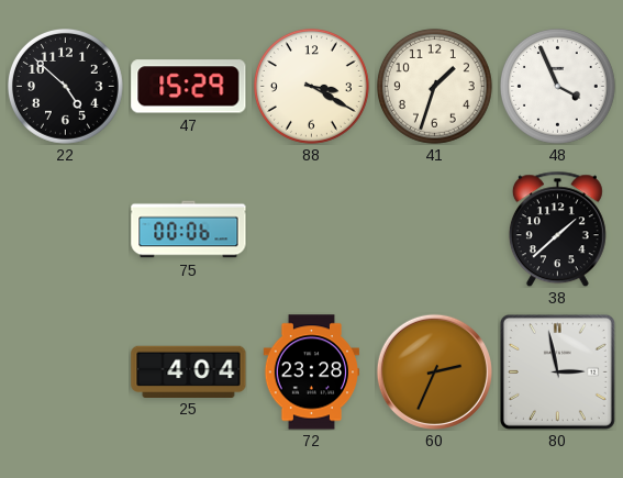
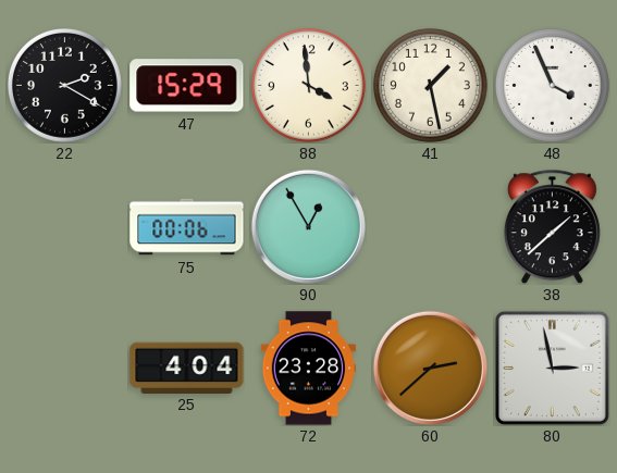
22: 4:52 -> 2:20
88: 3:20 -> 3:59
41: 1:33 -> 1:28
90: none -> 12:55
60: 2:34 -> 2:38
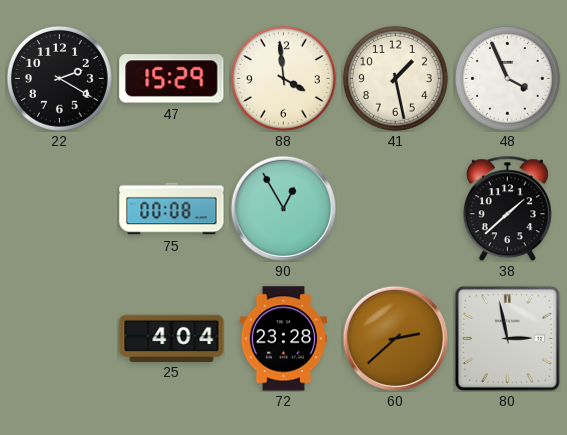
75: 00:06 -> 00:08
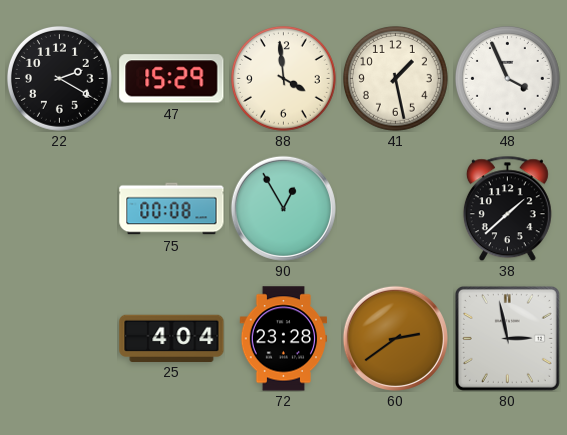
60: 2:38 -> 2:39
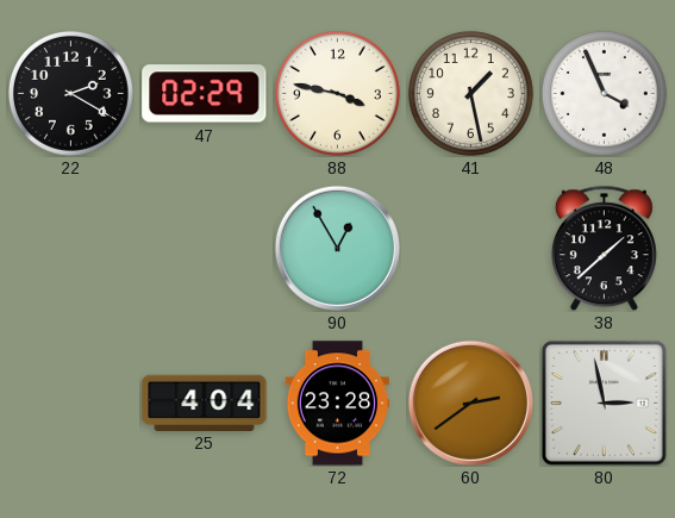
47: 15:29 -> 02:29
88: 3:59 -> 3:47
75: 00:08 -> none
